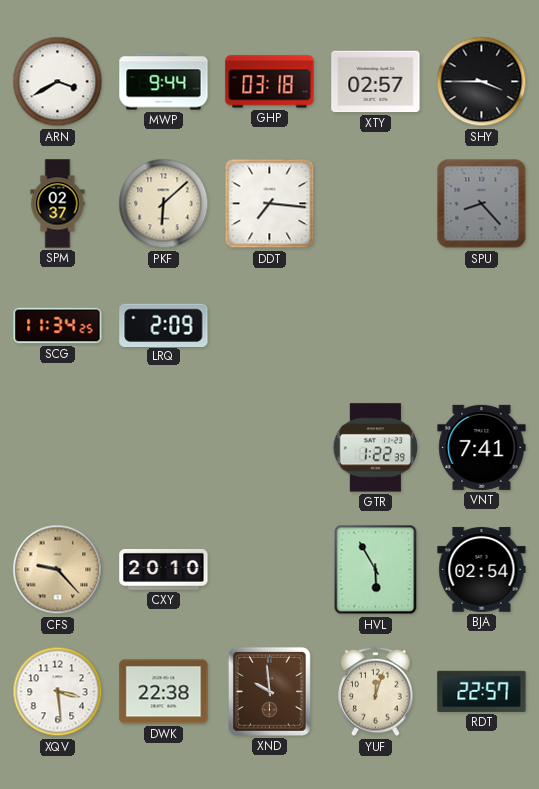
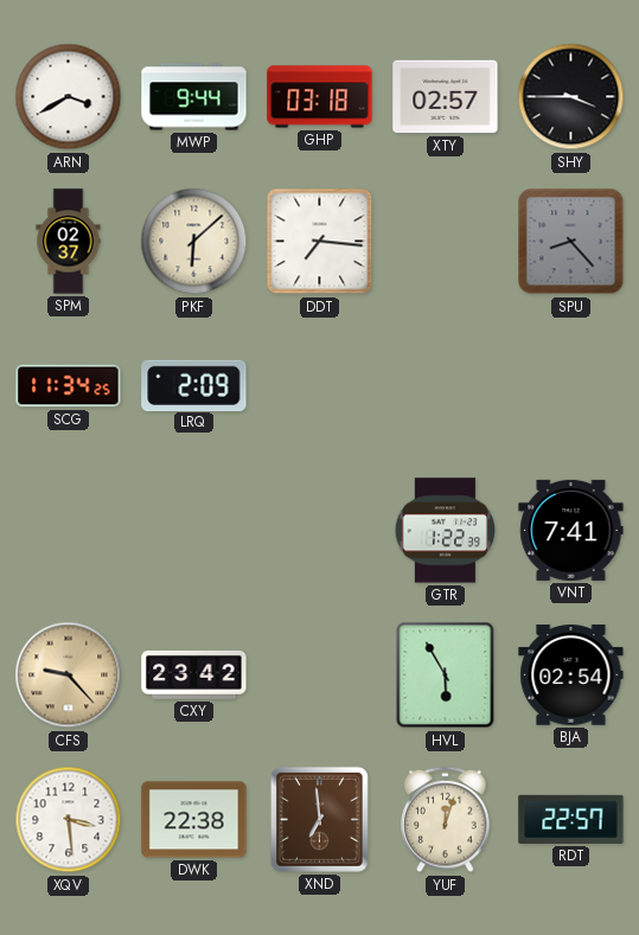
CXY: 20:10 -> 23:42
XND: 9:59 -> 6:59
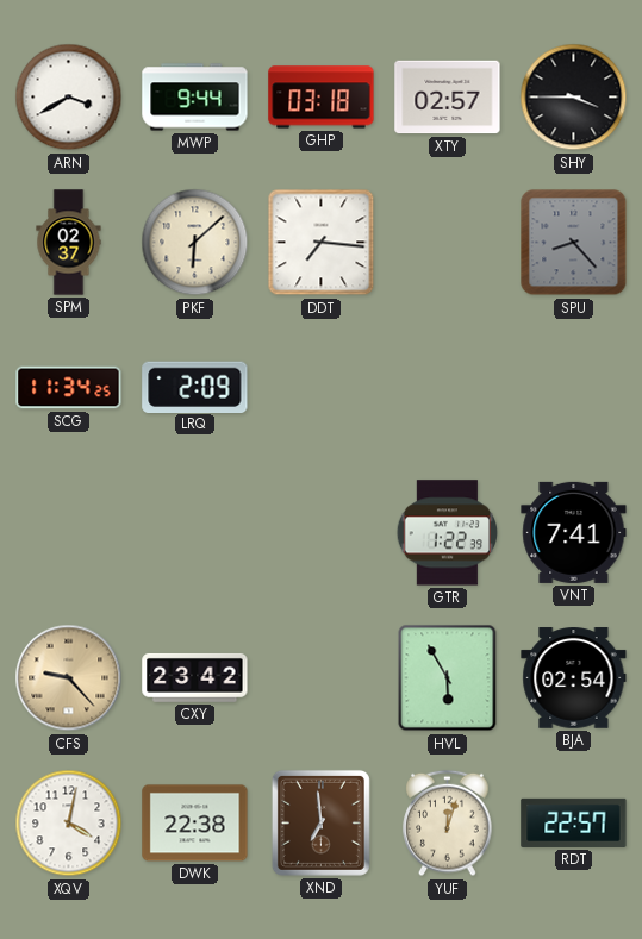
XQV: 3:29 -> 4:02
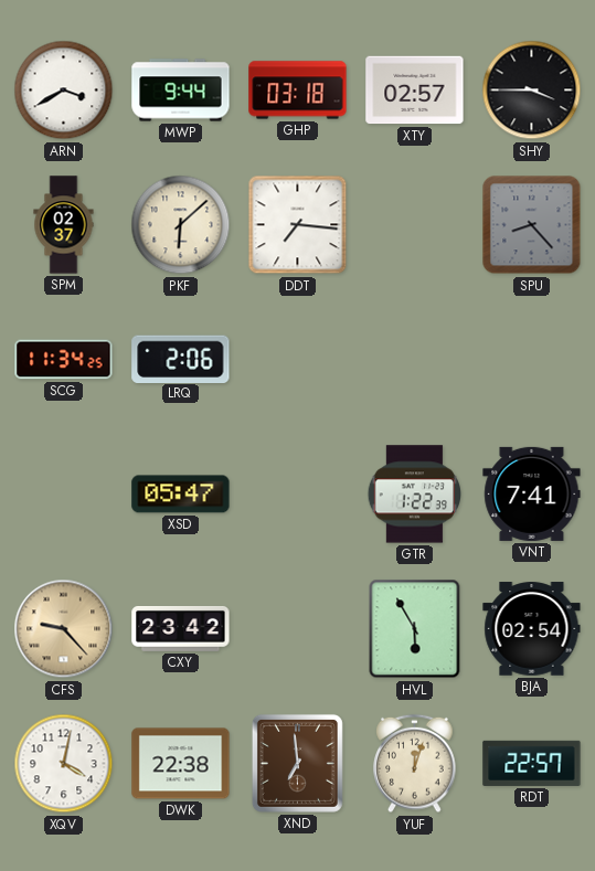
LRQ: 2:09 -> 2:06
XSD: none -> 05:47
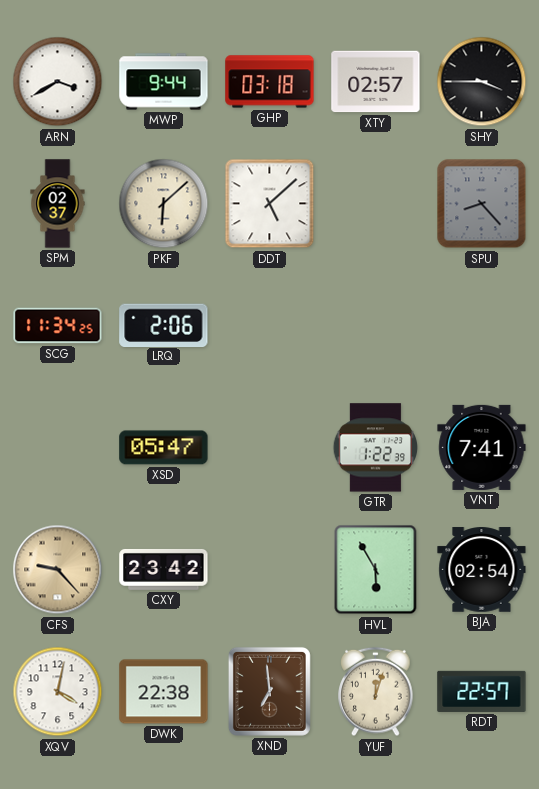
DDT: 7:16 -> 5:08
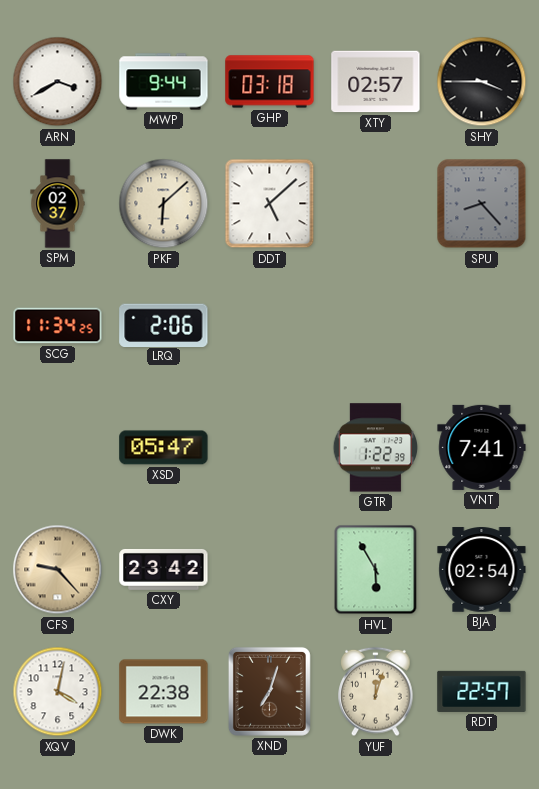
XND: 6:59 -> 7:03
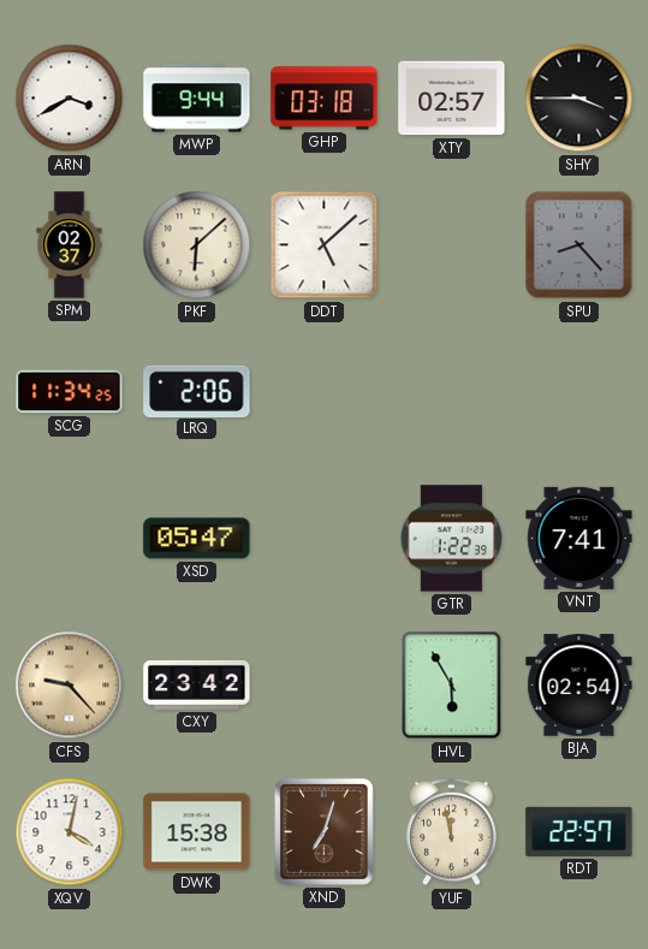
DWK: 22:38 -> 15:38
YUF: 12:03 -> 11:58
